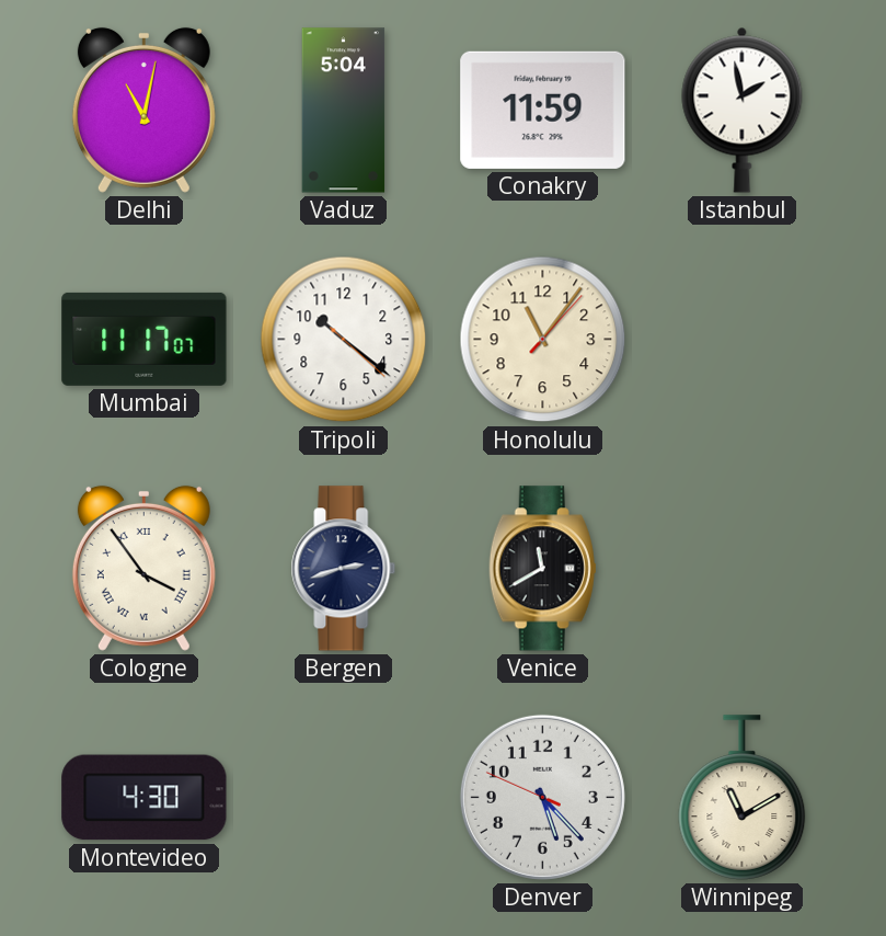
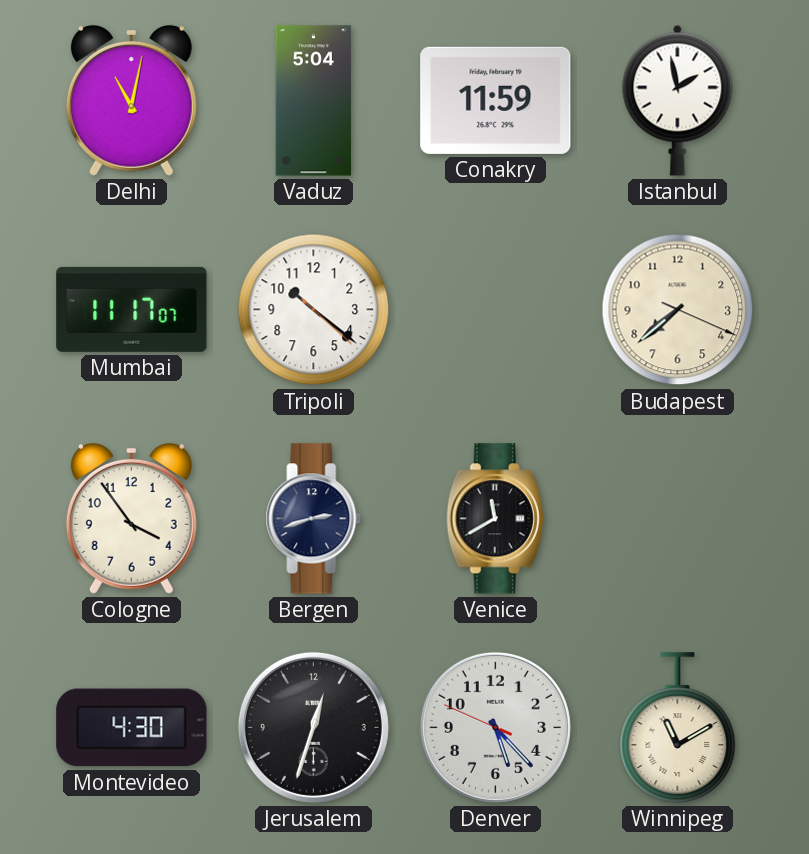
Honolulu: 11:06 -> none
Budapest: none -> 7:38
Cologne numerals: Roman -> Arabic
Jerusalem: none -> 12:33
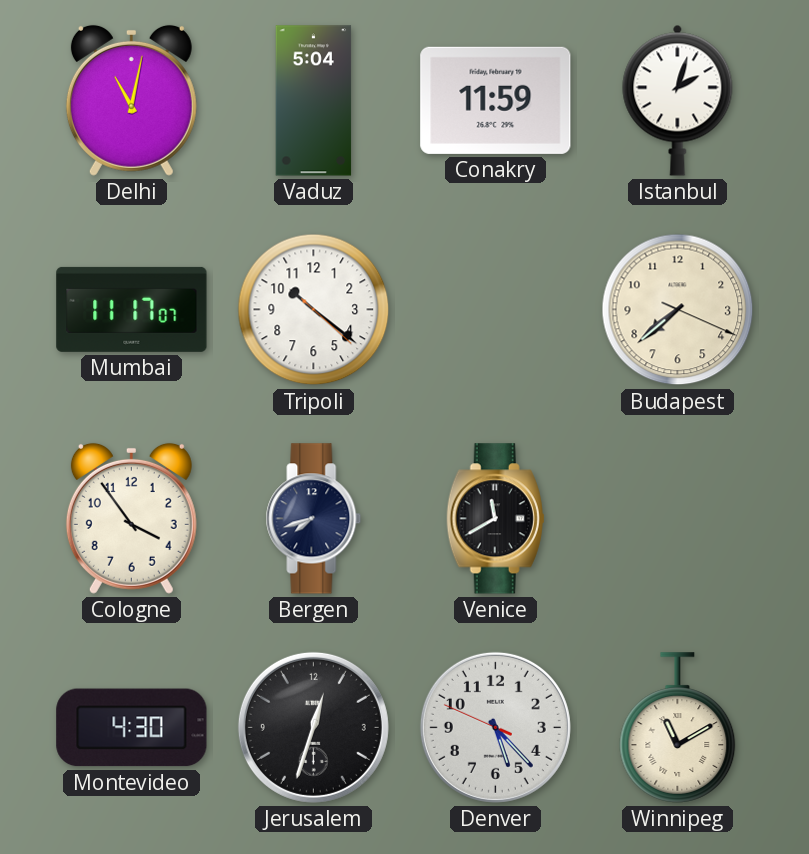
Istanbul: 1:58 -> 2:03
Bergen: 2:42 -> 7:42
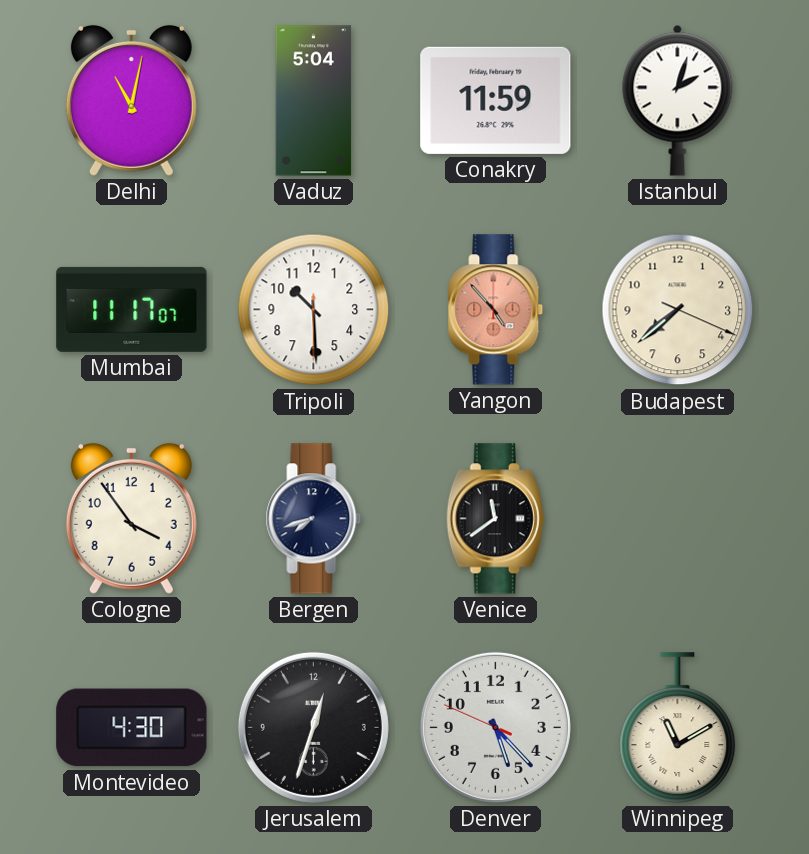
Tripoli: 10:21 -> 10:29
Yangon: none -> 4:53
Venice: 11:40 -> 11:39
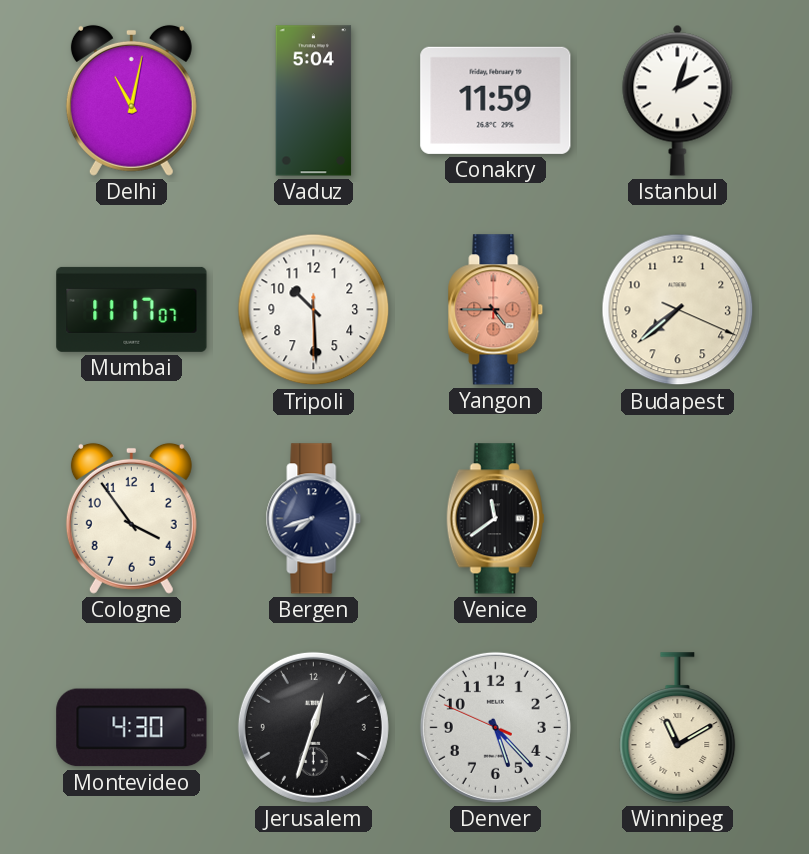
Yangon: 4:53 -> 4:45
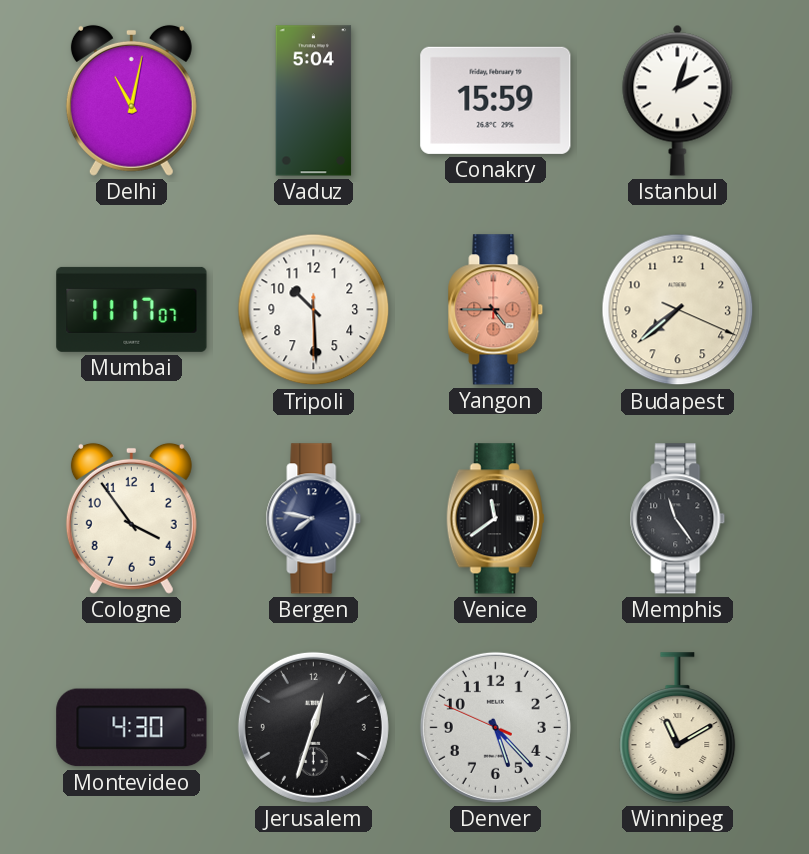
Conakry: 11:59 -> 15:59
Bergen: 7:42 -> 7:47
Memphis: none -> 11:24
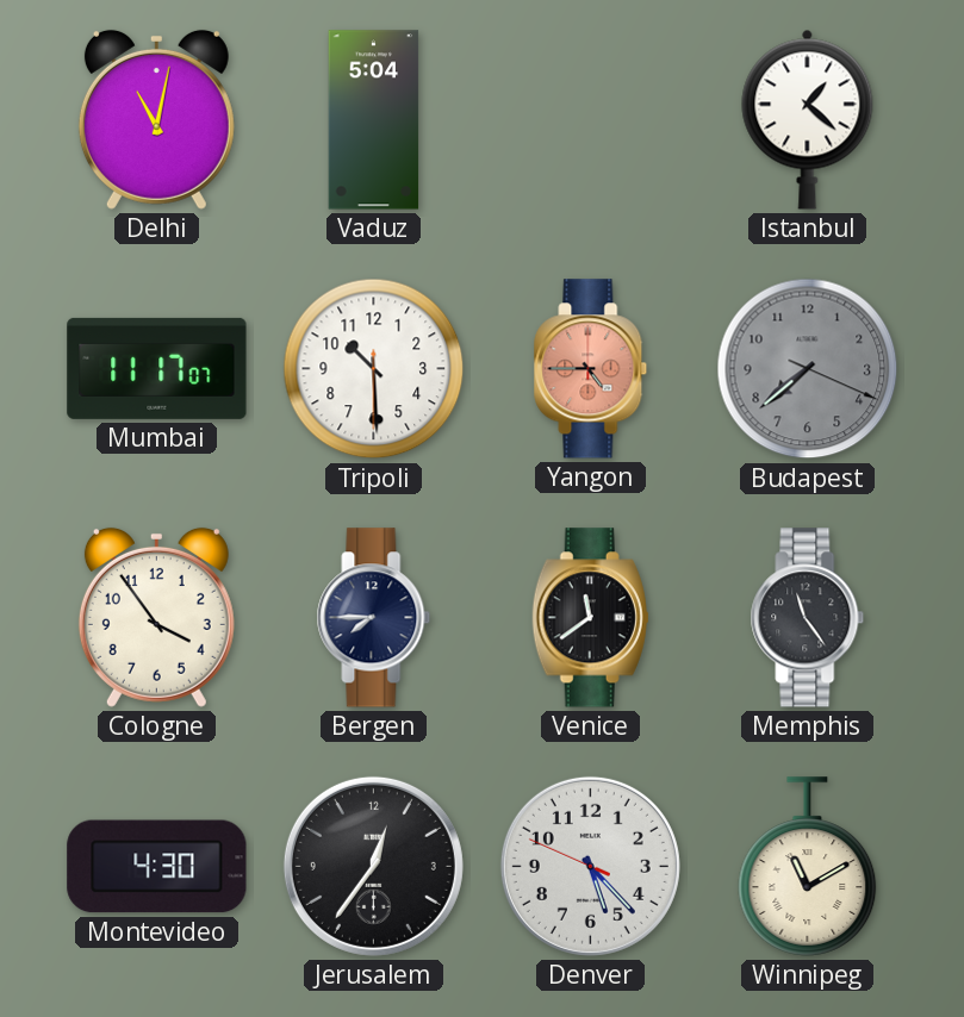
Conakry: 15:59 -> none
Istanbul: 2:03 -> 1:22
Budapest dial: cream -> grey
Bergen: 7:47 -> 7:45
Jerusalem: 12:33 -> 12:36
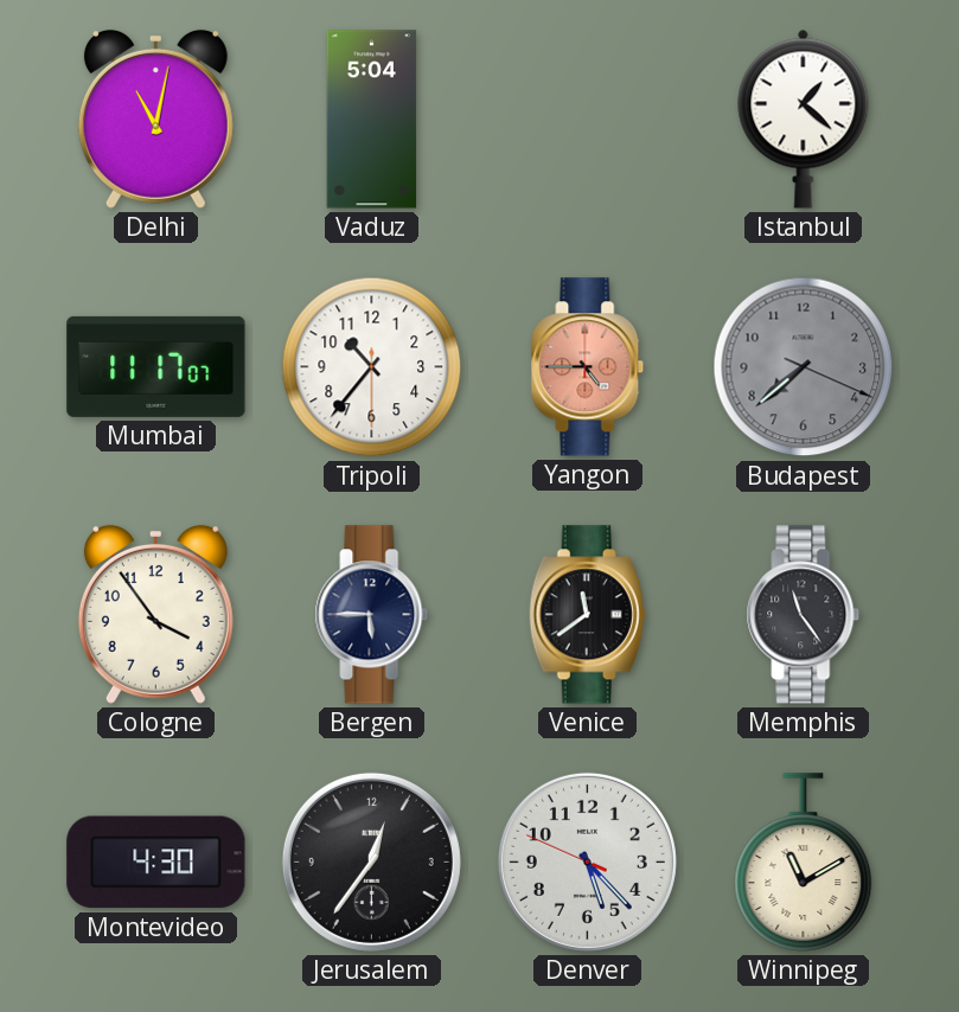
Tripoli: 10:29 -> 10:36
Bergen: 7:45 -> 5:45
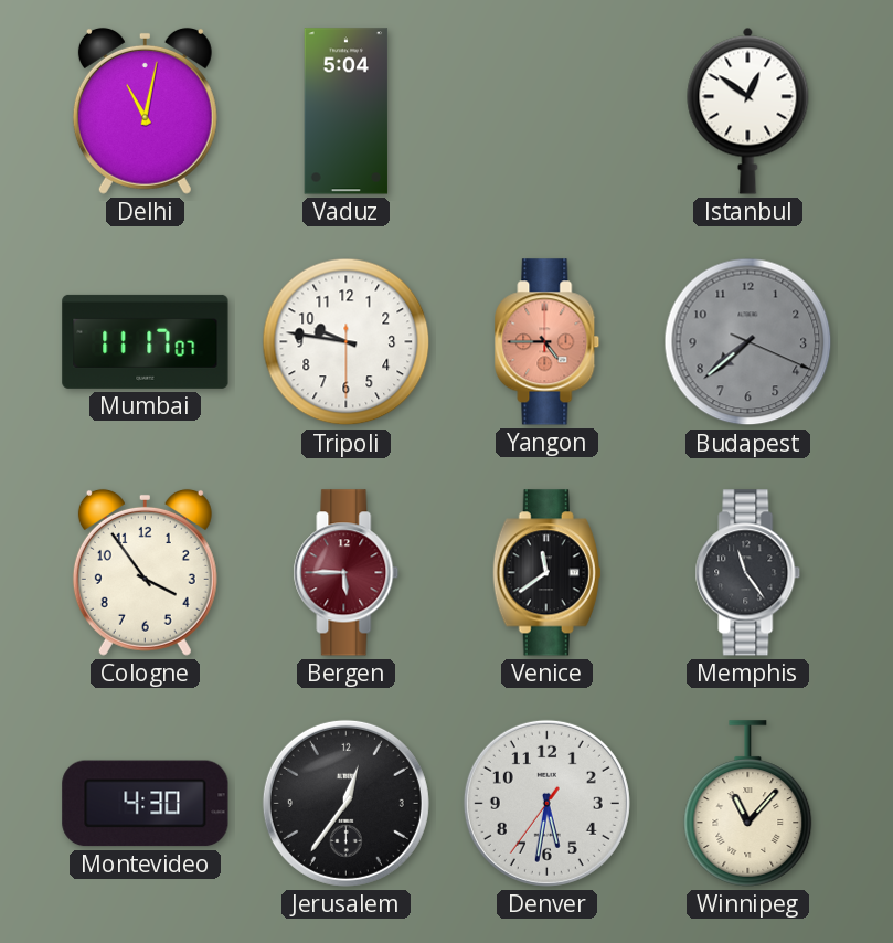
Istanbul: 1:22 -> 12:51
Tripoli: 10:36 -> 9:46
Bergen dial: navy -> burgundy
Denver: 5:22 -> 5:31
Winnipeg: 11:10 -> 11:07
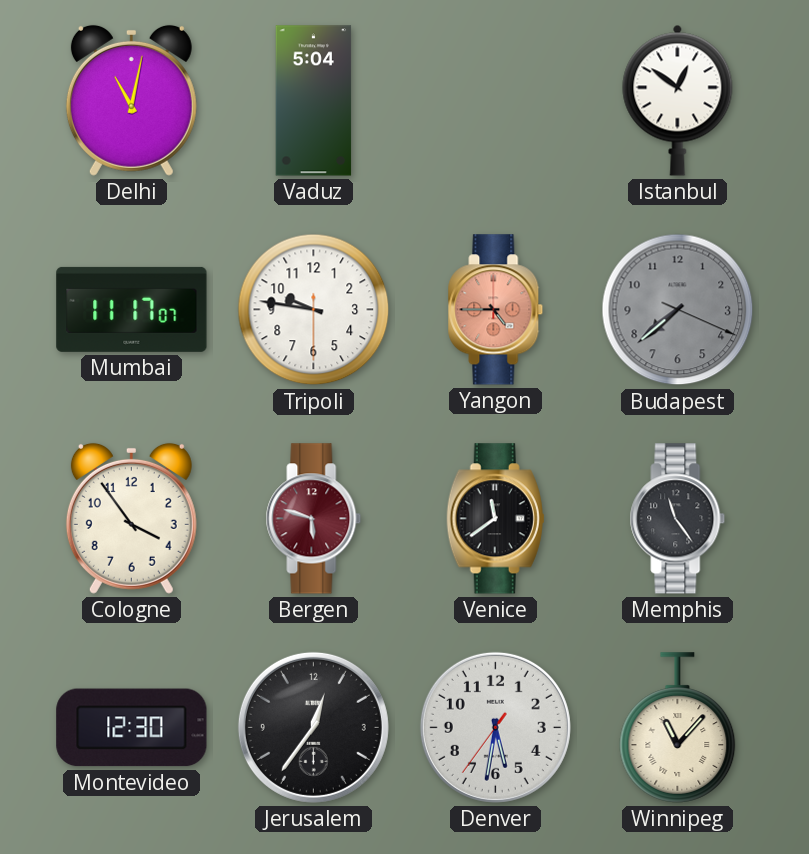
Bergen: 5:45 -> 5:48
Montevideo: 4:30 -> 12:30
